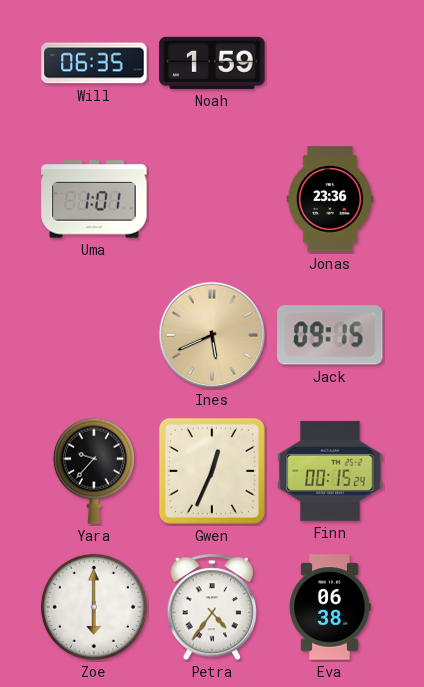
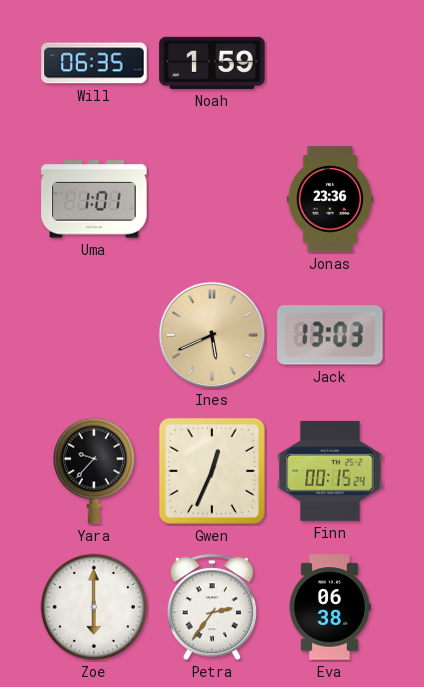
Jack: 09:15 -> 13:03
Petra: 4:36 -> 2:36
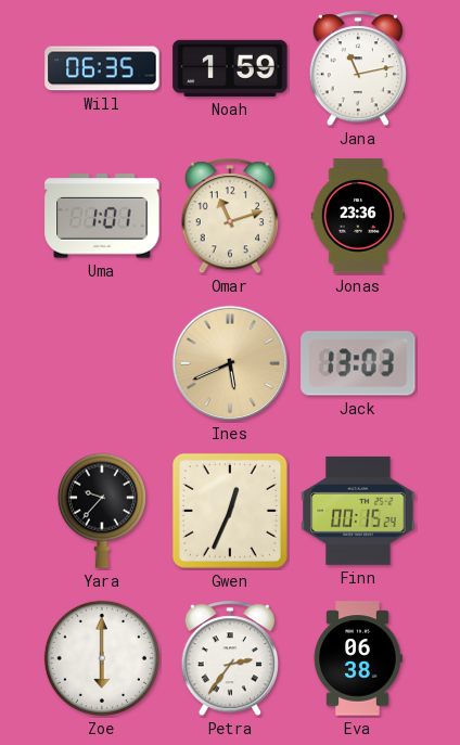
Jana: none -> 11:13
Omar: none -> 11:12
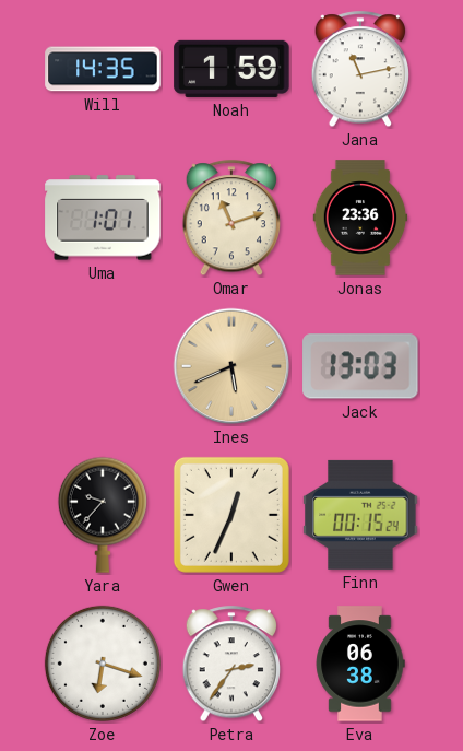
Will: 06:35 -> 14:35
Zoe: 6:00 -> 6:18
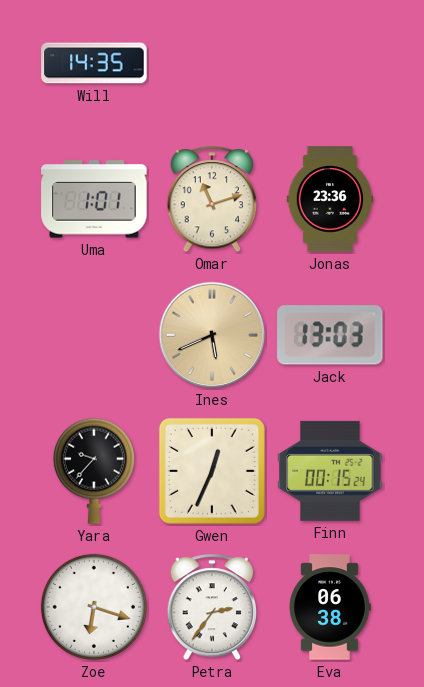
Noah: 1:59 -> none
Jana: 11:13 -> none
